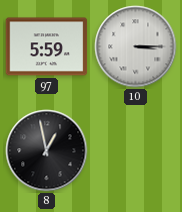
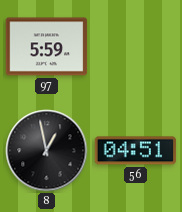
10: 3:15 -> none
56: none -> 04:51
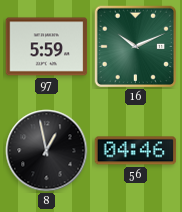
16: none -> 10:11
56: 04:51 -> 04:46
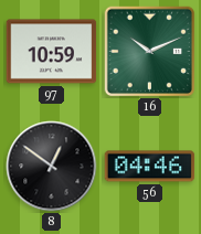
97: 5:59 -> 10:59
8: 12:58 -> 12:51
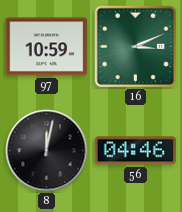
16: 10:11 -> 3:11
8: 12:51 -> 12:02
